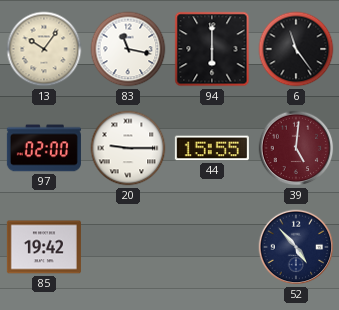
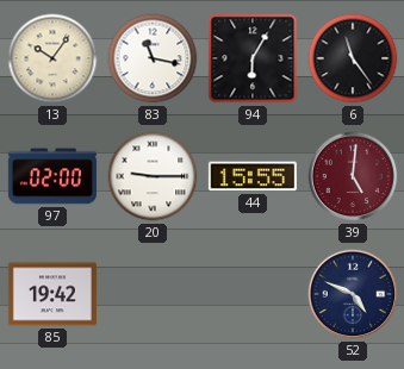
94: 6:00 -> 6:05
52: 4:53 -> 4:49
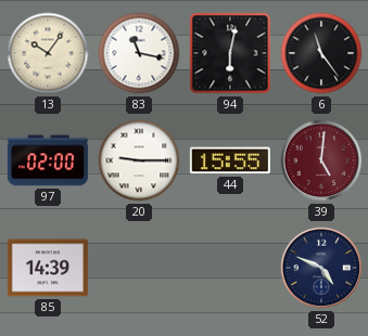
94: 6:05 -> 6:02
85: 19:42 -> 14:39
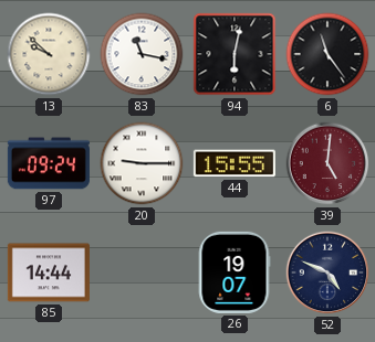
13: 10:06 -> 9:52
97: 02:00 -> 09:24
85: 14:39 -> 14:44
26: none -> 19:07
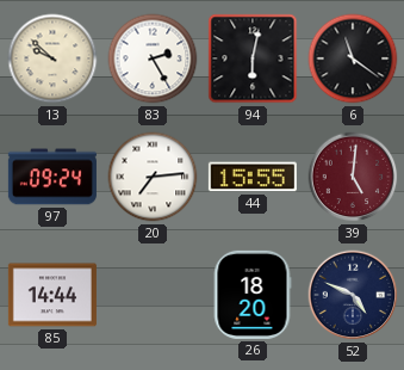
83: 11:17 -> 2:25
6: 11:24 -> 11:21
20: 9:15 -> 7:14
26: 19:07 -> 18:20
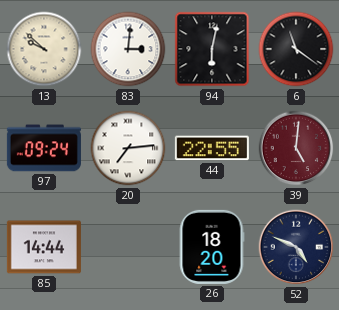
83: 2:25 -> 3:01
44: 15:55 -> 22:55
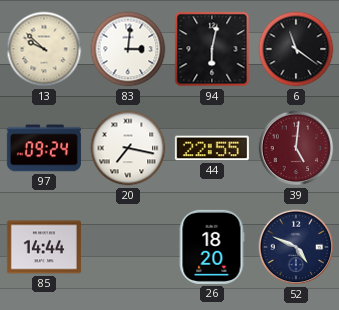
20: 7:14 -> 7:17
